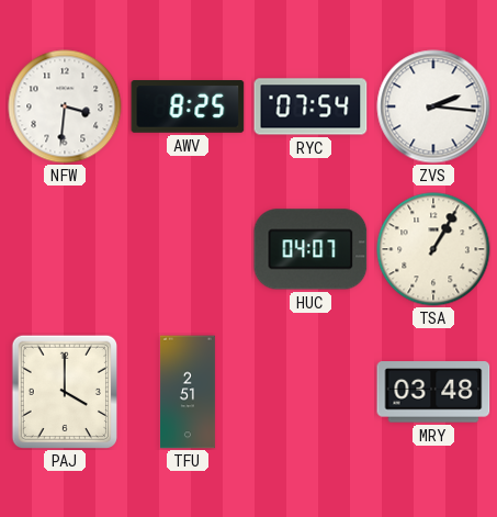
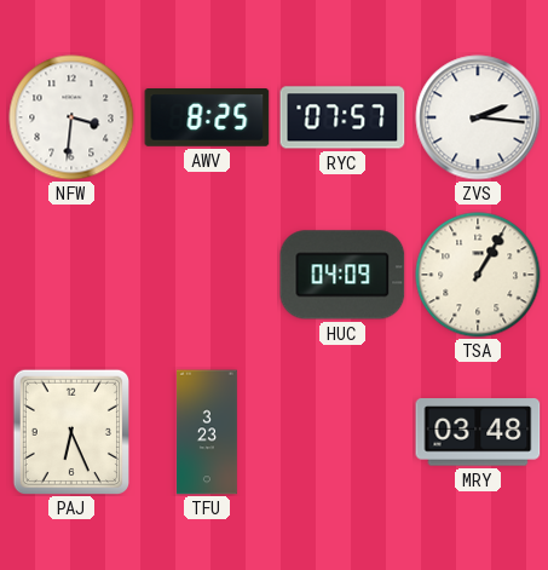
RYC: 07:54 -> 07:57
HUC: 04:07 -> 04:09
PAJ: 4:00 -> 6:26
TFU: 2:51 -> 3:23
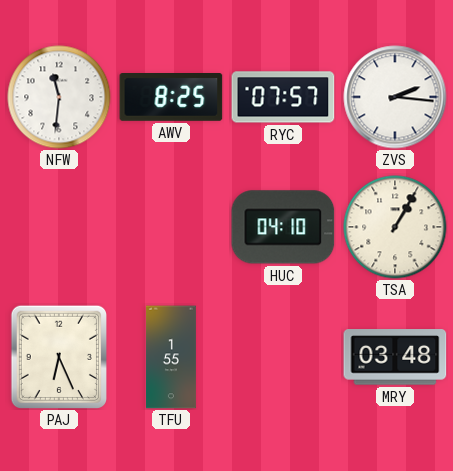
NFW: 3:31 -> 11:31
HUC: 04:09 -> 04:10
TFU: 3:23 -> 1:55
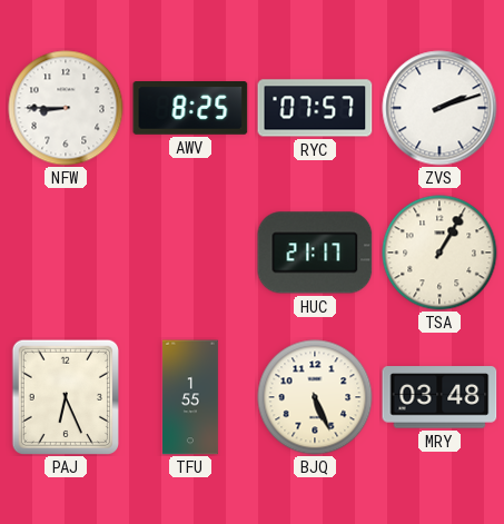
NFW: 11:31 -> 8:45
ZVS: 2:16 -> 2:12
HUC: 04:10 -> 21:17
BJQ: none -> 5:26
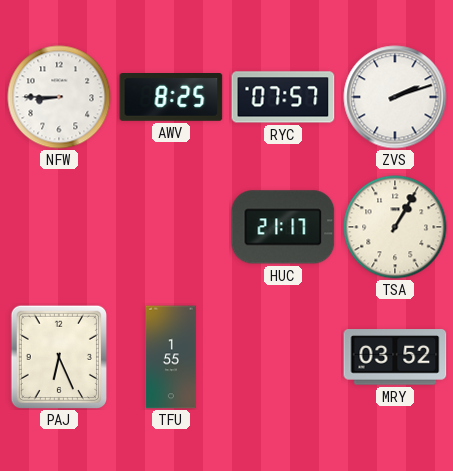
BJQ: 5:26 -> none
MRY: 03:48 -> 03:52
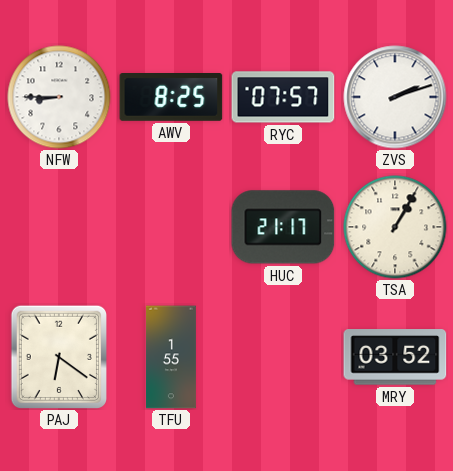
PAJ: 6:26 -> 6:21
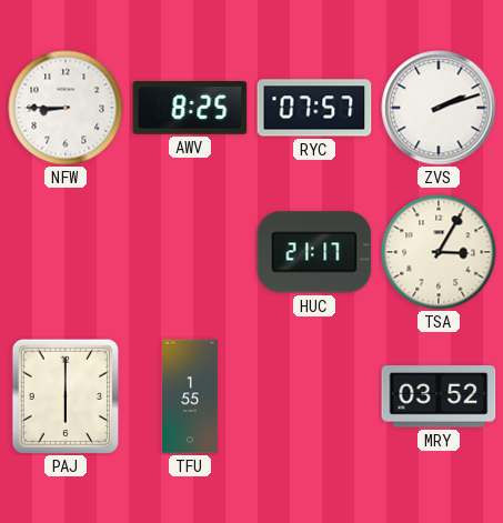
TSA: 1:05 -> 3:05
PAJ: 6:21 -> 6:00
